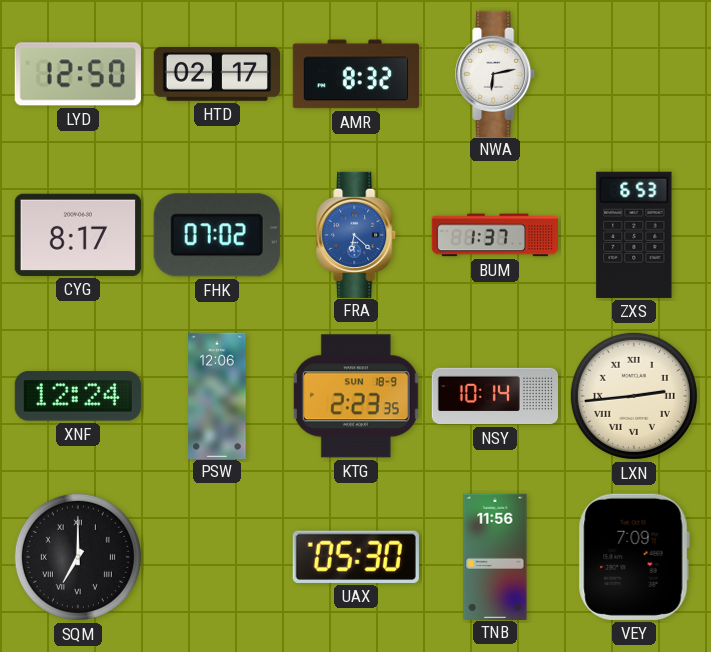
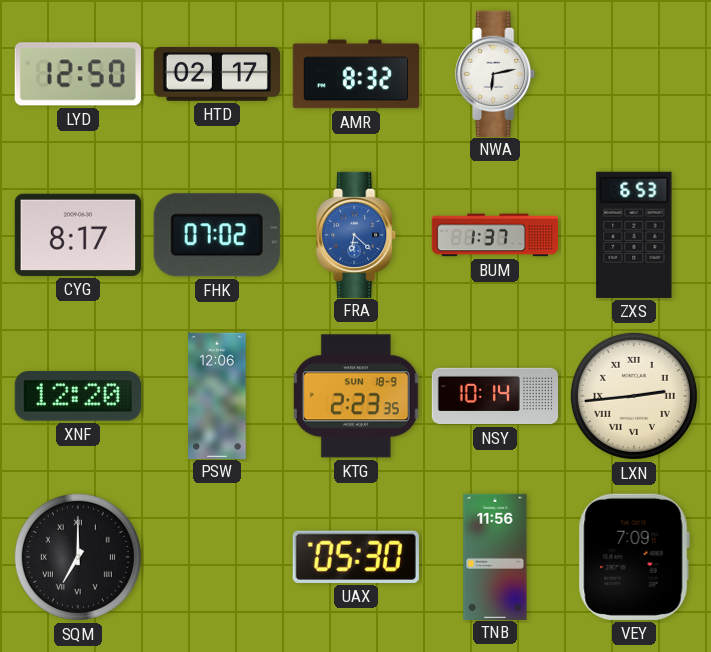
XNF: 12:24 -> 12:20
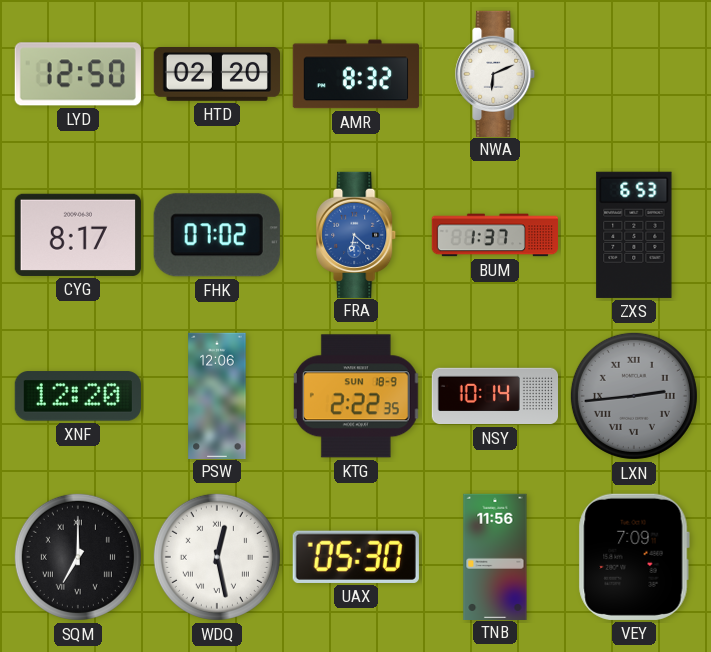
HTD: 02:17 -> 02:20
NWA: 6:13 -> 6:11
KTG: 2:23 -> 2:22
LXN dial: cream -> grey
WDQ: none -> 12:28
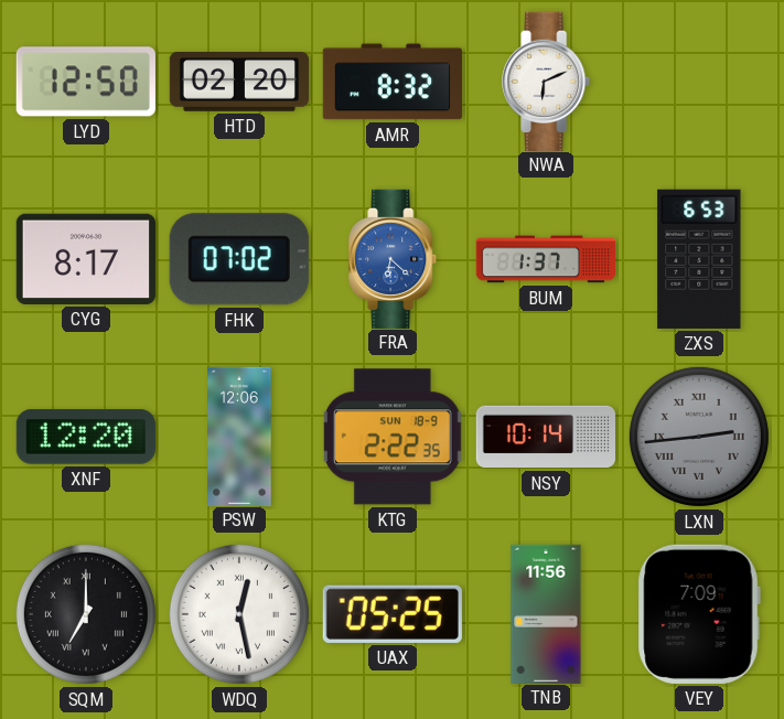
UAX: 05:30 -> 05:25
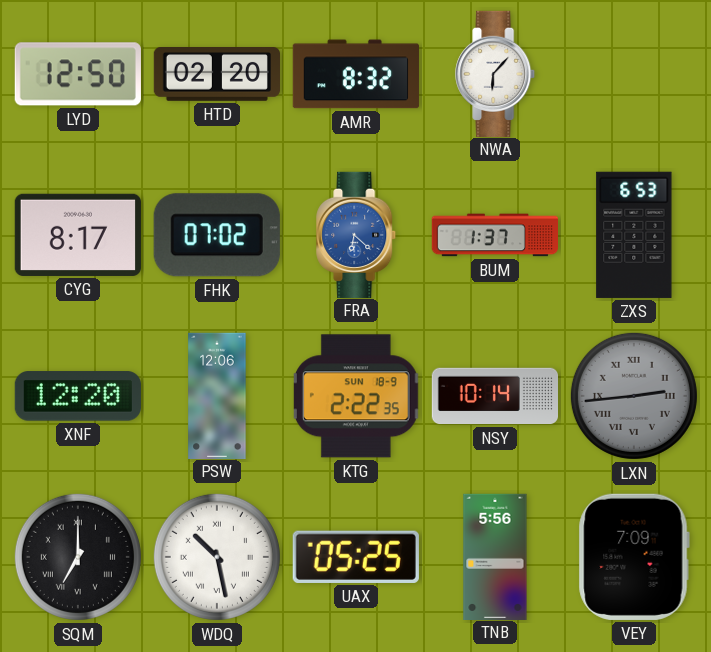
NWA: 6:11 -> 6:07
WDQ: 12:28 -> 10:28
TNB: 11:56 -> 5:56
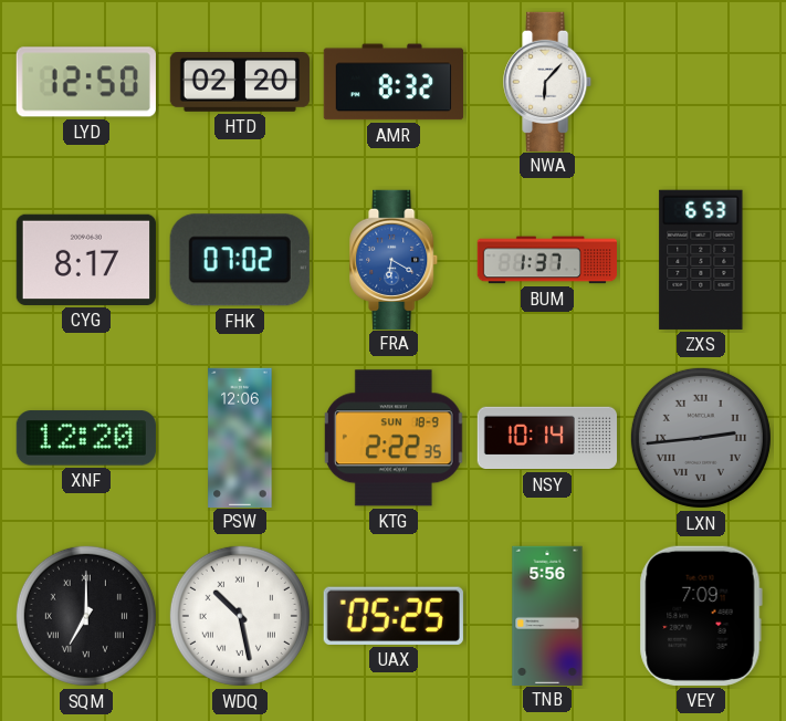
FRA: 6:22 -> 6:20
